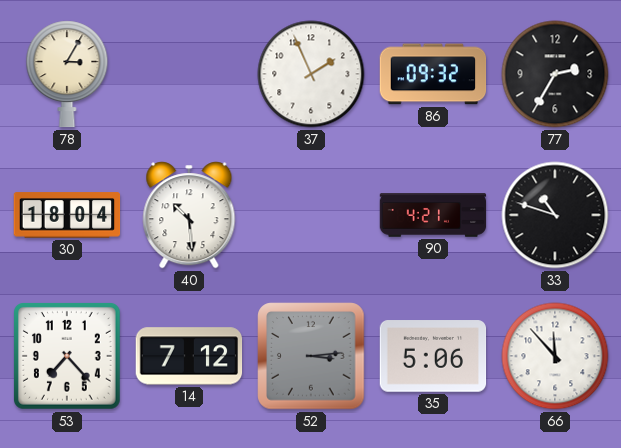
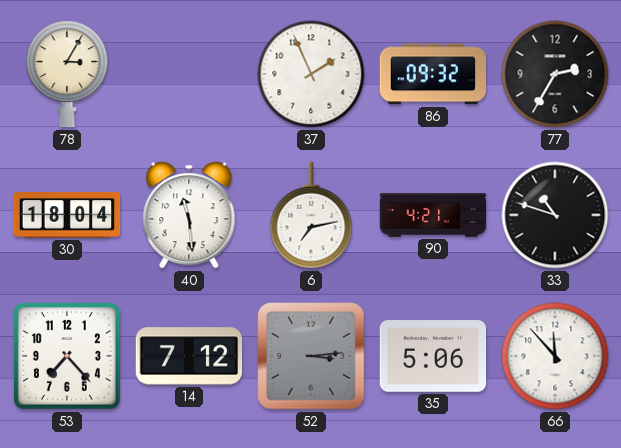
40: 10:29 -> 11:29
6: none -> 7:13
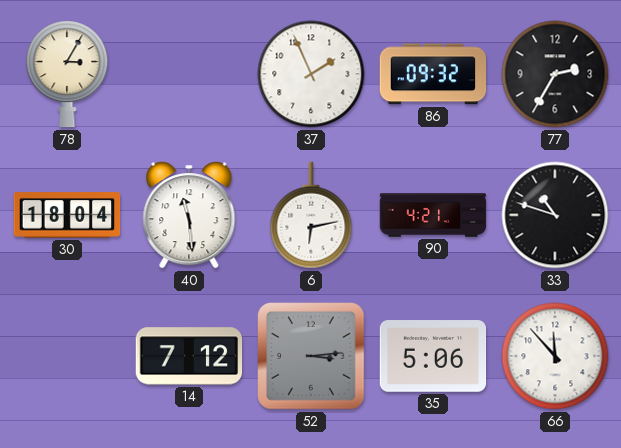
6: 7:13 -> 6:13
53: 7:23 -> none
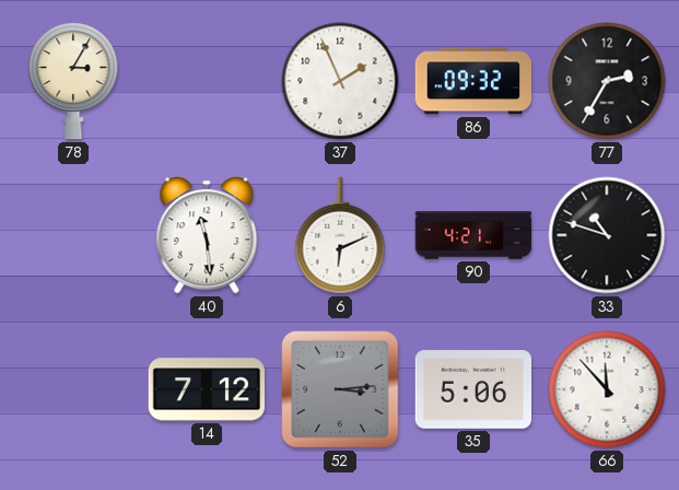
30: 18:04 -> none
6: 6:13 -> 6:11
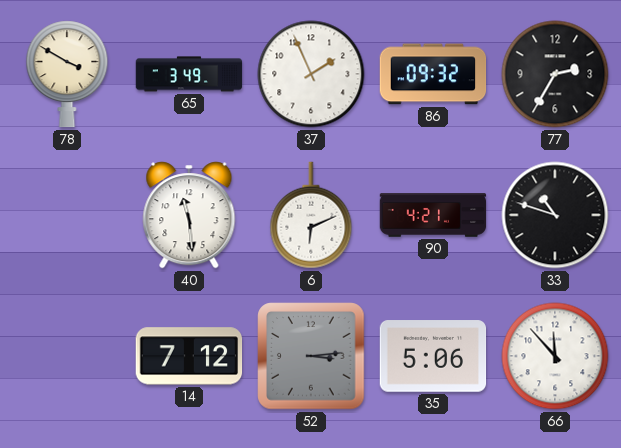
78: 3:05 -> 3:50
65: none -> 3:49
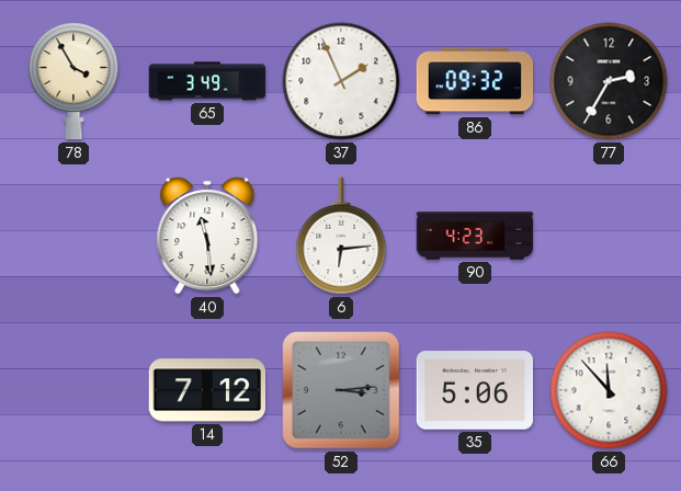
78: 3:50 -> 3:55
6: 6:11 -> 6:14
90: 4:21 -> 4:23
33: 10:48 -> none
